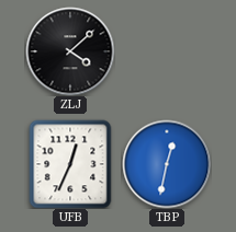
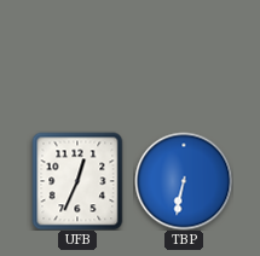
ZLJ: 4:08 -> none
TBP: 12:32 -> 6:32
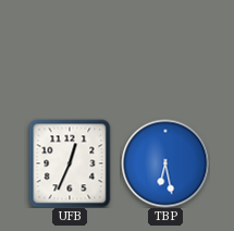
TBP: 6:32 -> 6:28
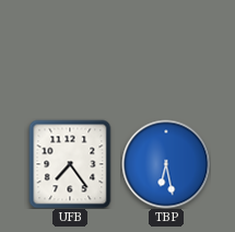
UFB: 12:34 -> 7:24
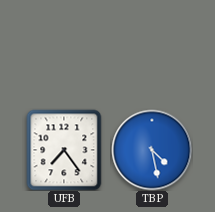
TBP: 6:28 -> 4:28
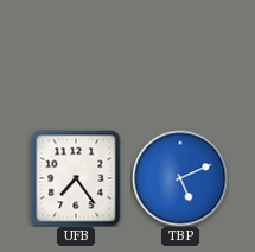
TBP: 4:28 -> 5:11
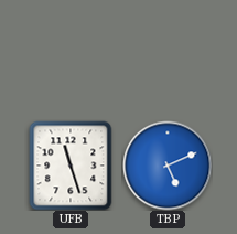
UFB: 7:24 -> 11:27
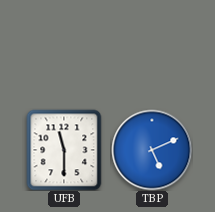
UFB: 11:27 -> 11:30
